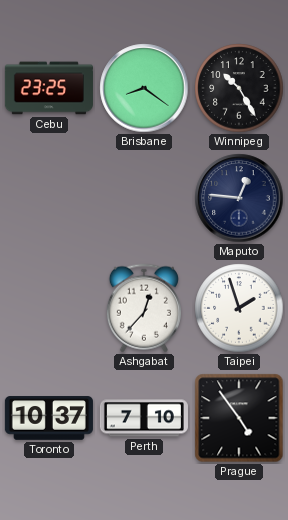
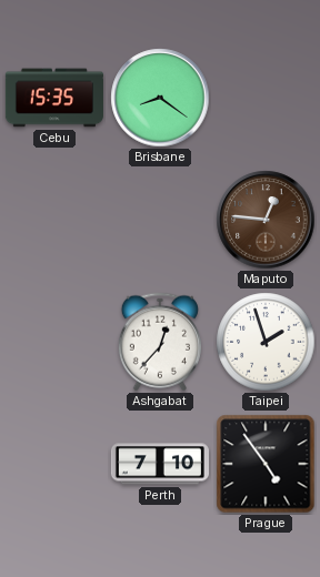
Cebu: 23:25 -> 15:35
Winnipeg: 10:25 -> none
Maputo dial: navy -> brown
Toronto: 10:37 -> none
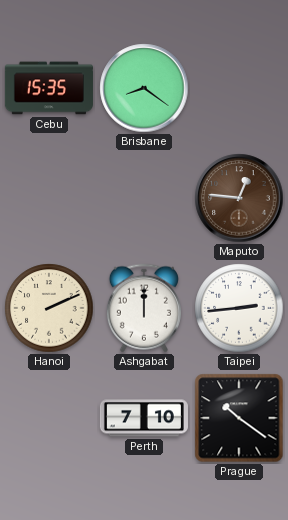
Hanoi: none -> 2:11
Ashgabat: 12:37 -> 12:00
Taipei: 1:57 -> 2:44
Prague: 4:54 -> 10:21
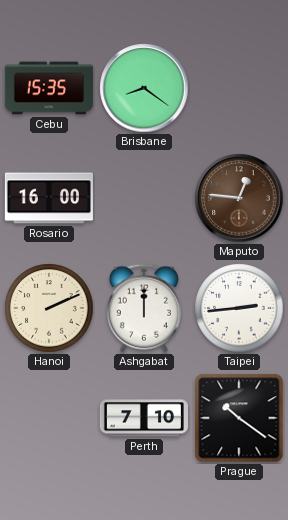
Rosario: none -> 16:00
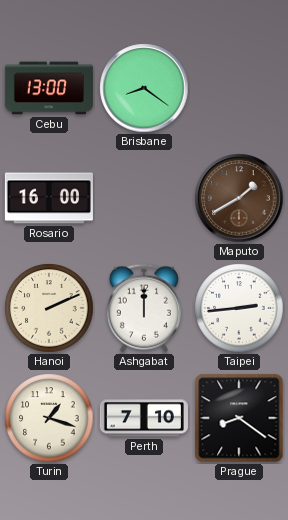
Cebu: 15:35 -> 13:00
Maputo: 12:46 -> 1:40
Turin: none -> 1:18
Prague: 10:21 -> 8:21
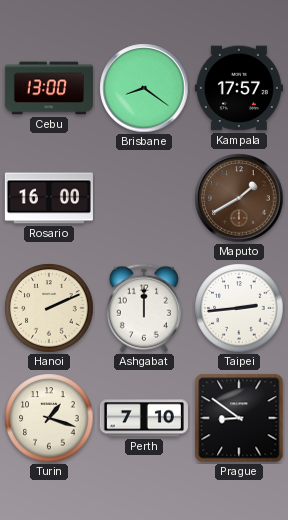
Kampala: none -> 17:57
Prague: 8:21 -> 8:51
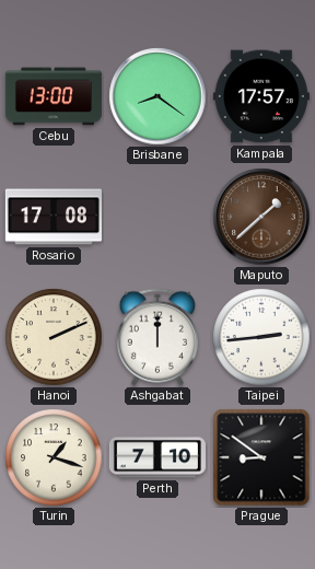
Rosario: 16:00 -> 17:08
Maputo: 1:40 -> 1:38
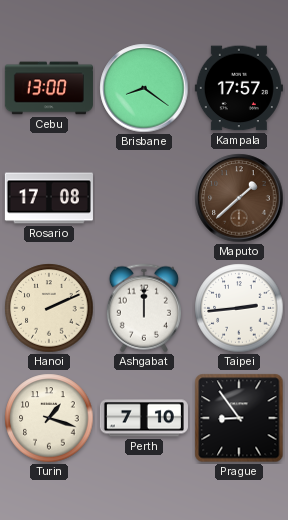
Prague: 8:51 -> 8:54
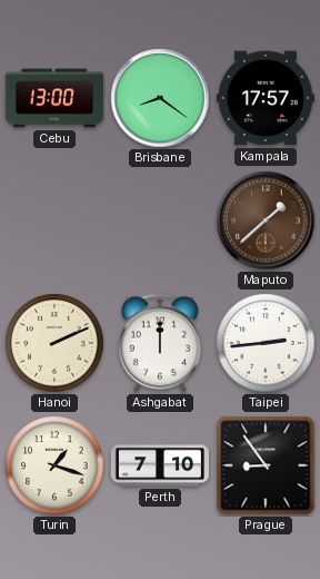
Rosario: 17:08 -> none
